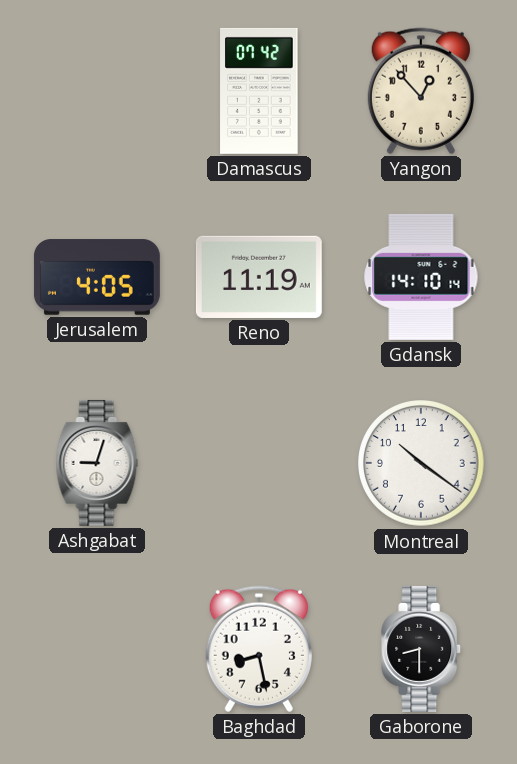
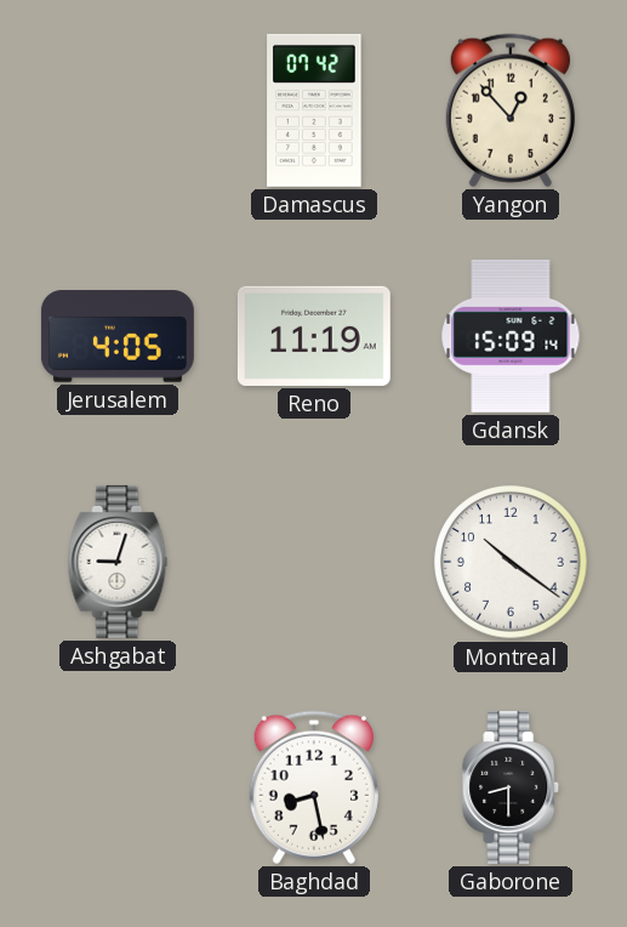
Gdansk: 14:10 -> 15:09
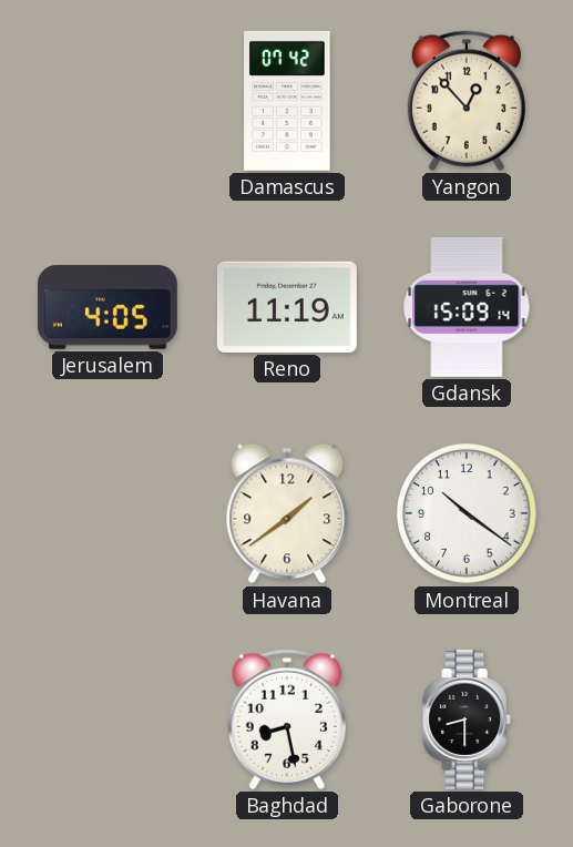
Ashgabat: 9:03 -> none
Havana: none -> 1:39
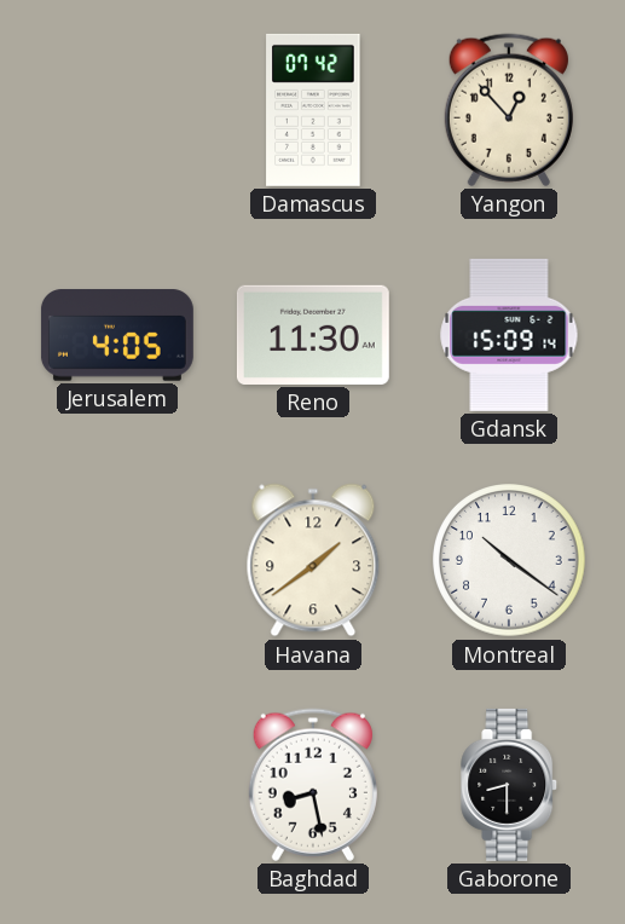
Reno: 11:19 -> 11:30
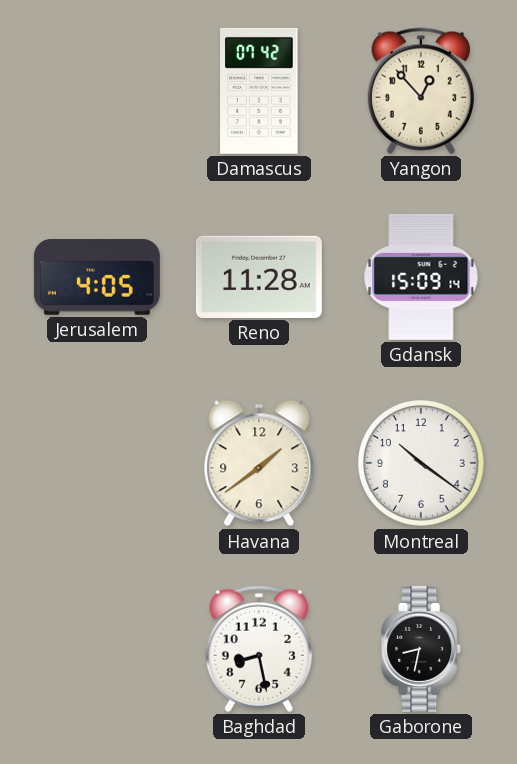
Reno: 11:30 -> 11:28
Gaborone: 8:30 -> 8:32
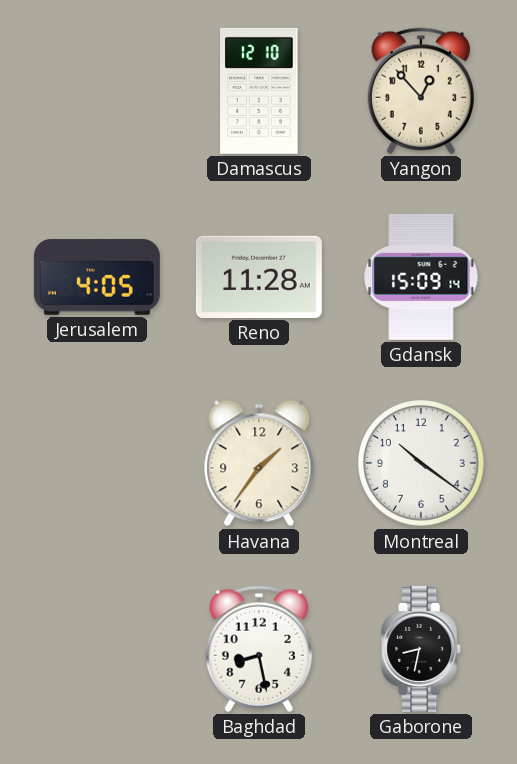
Damascus: 07:42 -> 12:10
Havana: 1:39 -> 1:36
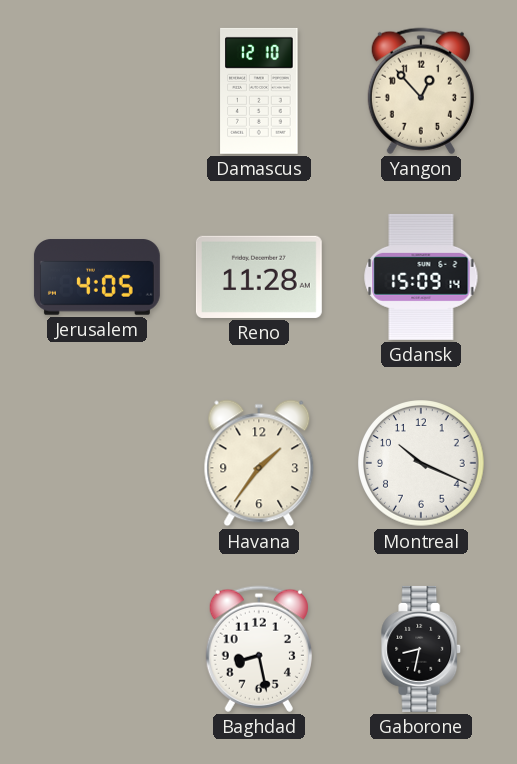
Montreal: 10:21 -> 10:19
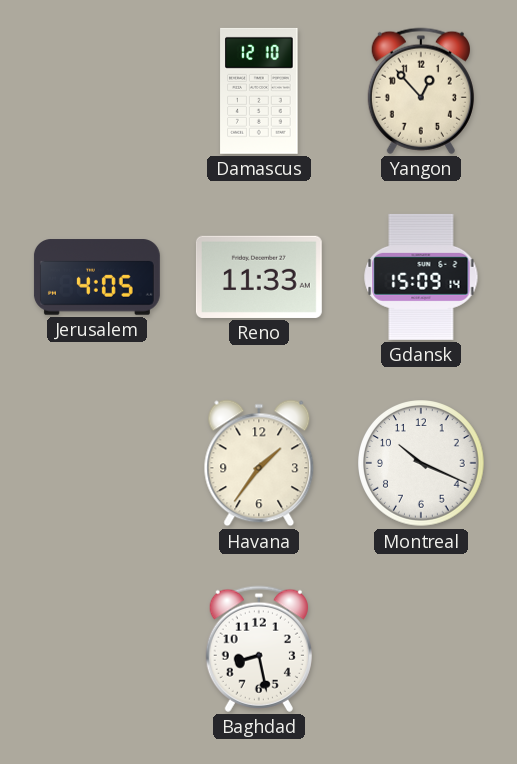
Reno: 11:28 -> 11:33
Gaborone: 8:32 -> none
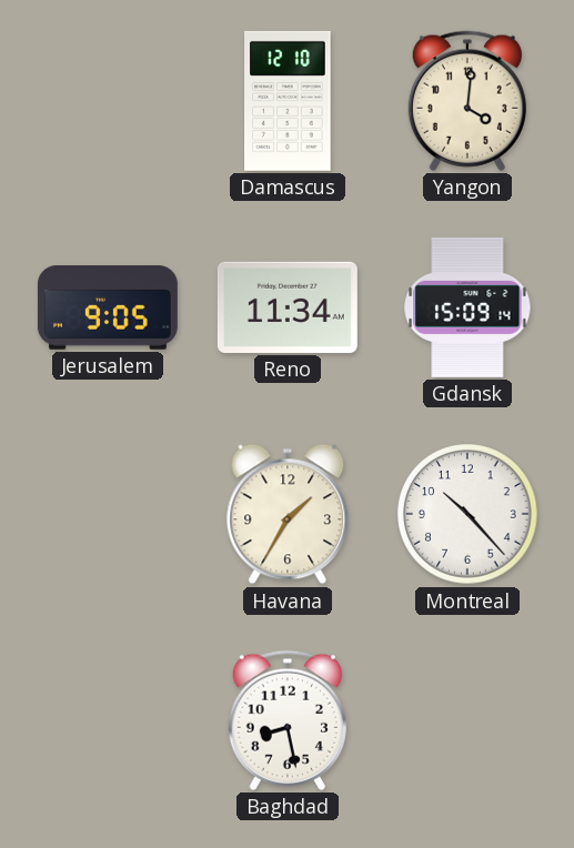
Yangon: 12:53 -> 4:01
Jerusalem: 4:05 -> 9:05
Reno: 11:33 -> 11:34
Havana: 1:36 -> 1:35
Montreal: 10:19 -> 10:23
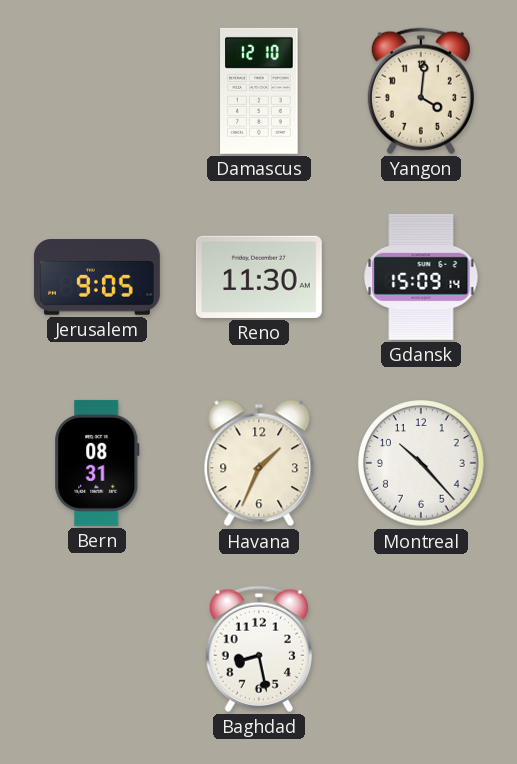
Reno: 11:34 -> 11:30
Bern: none -> 08:31
Havana: 1:35 -> 1:34
